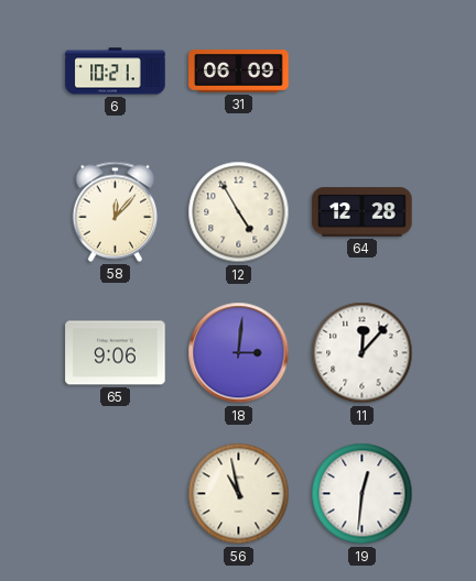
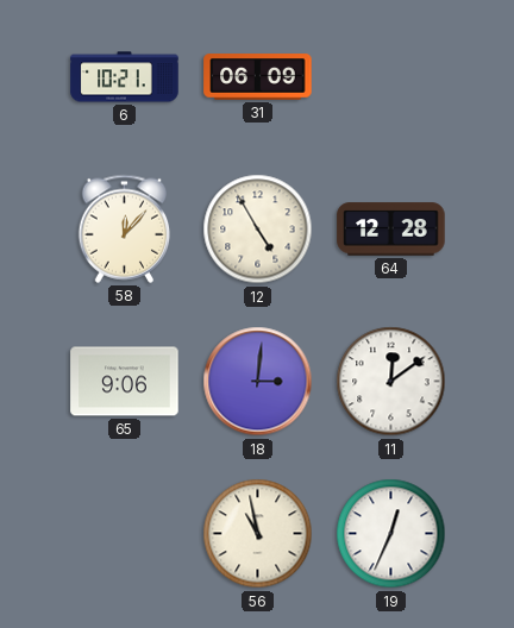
11: 12:07 -> 12:09
19: 12:31 -> 12:34
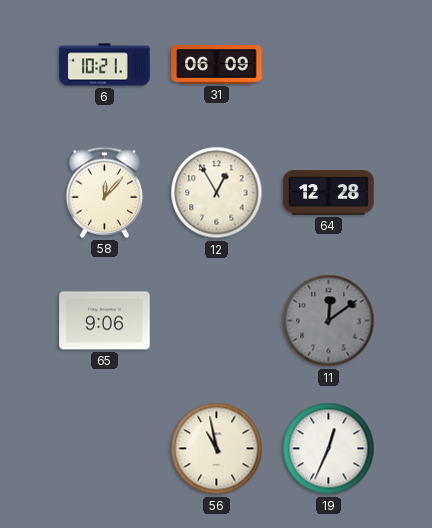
12: 4:55 -> 12:55
18: 3:01 -> none
11 dial: white -> grey
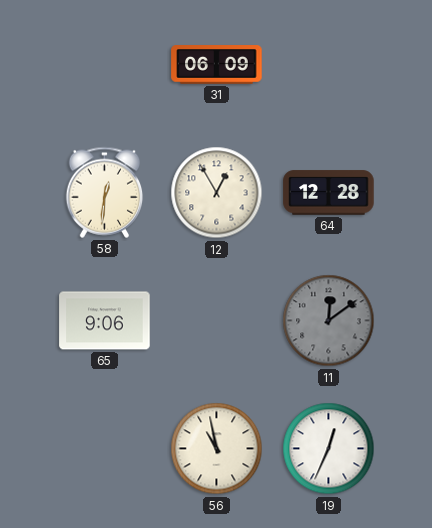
6: 10:21 -> none
58: 12:07 -> 12:31
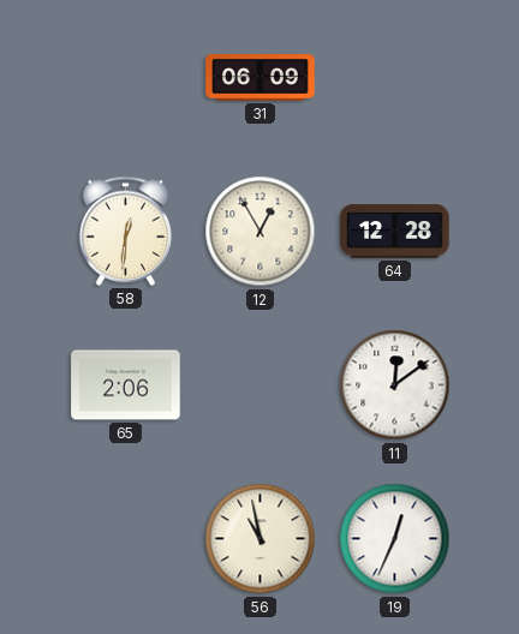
65: 9:06 -> 2:06
11 dial: grey -> white
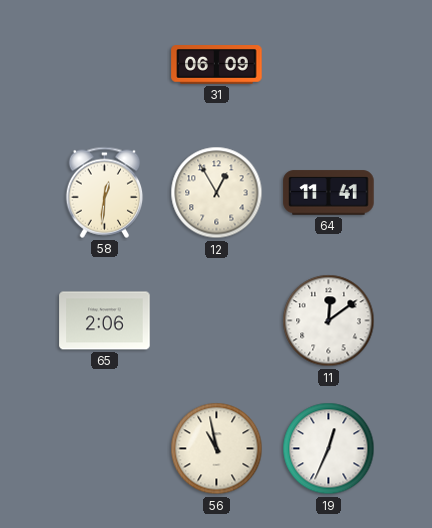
64: 12:28 -> 11:41
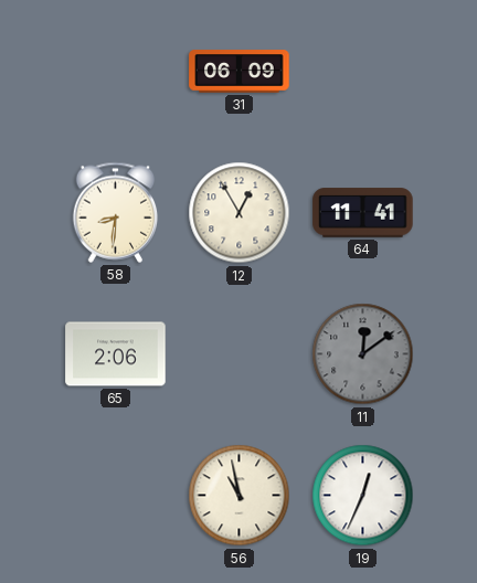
58: 12:31 -> 8:31
11 dial: white -> grey
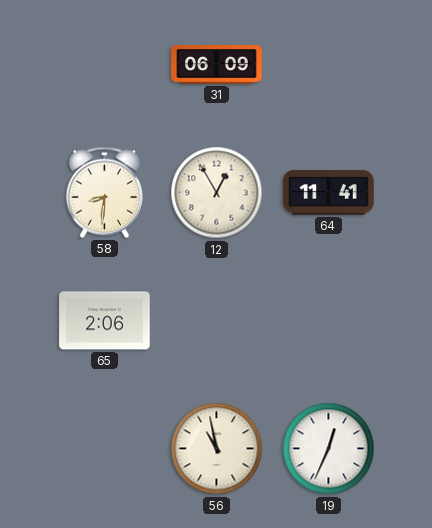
11: 12:09 -> none
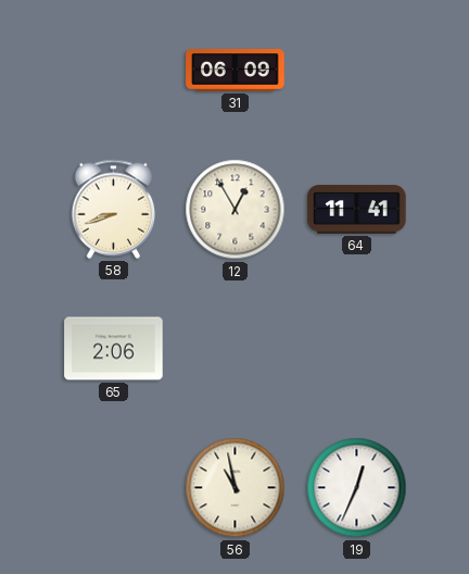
58: 8:31 -> 8:42
